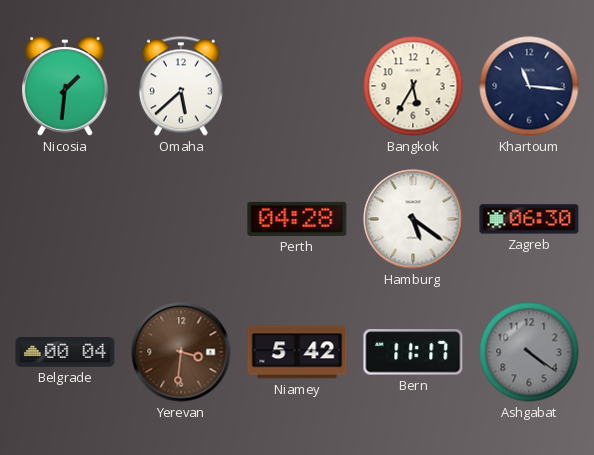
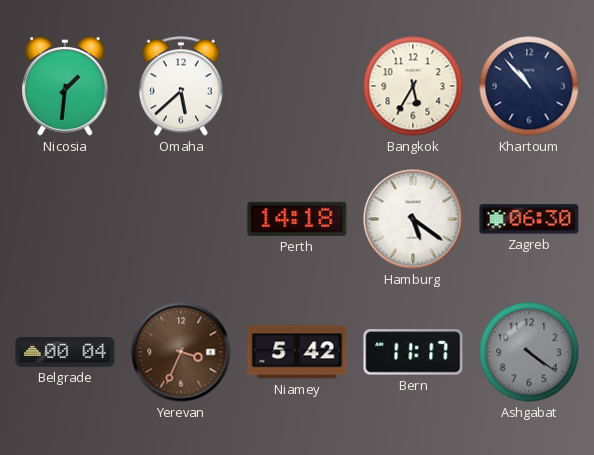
Khartoum: 11:16 -> 10:53
Perth: 04:28 -> 14:18
Yerevan: 3:31 -> 3:34
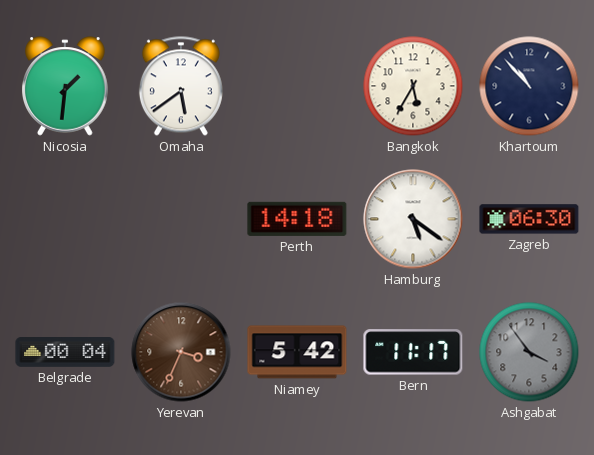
Omaha: 5:38 -> 5:39
Ashgabat: 4:21 -> 3:54
